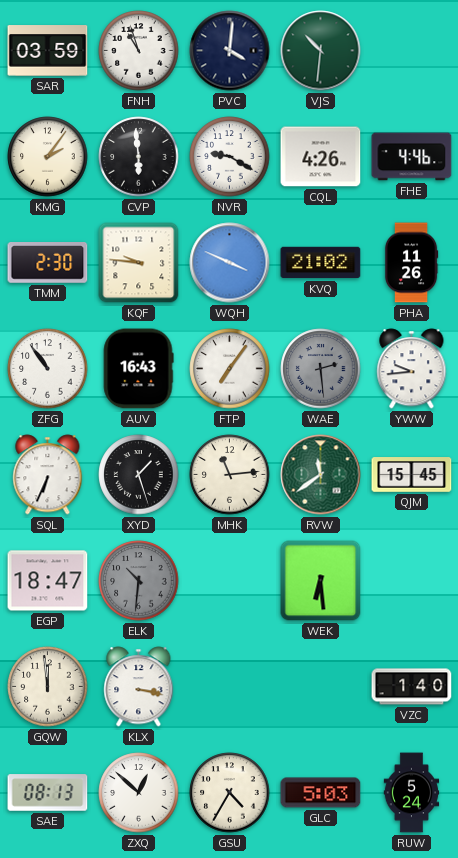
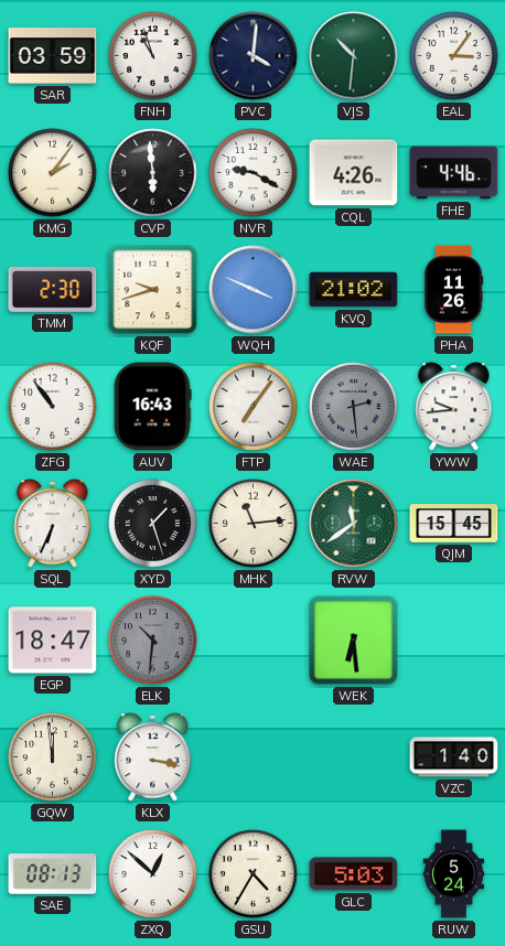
EAL: none -> 3:06
KQF: 9:46 -> 9:42
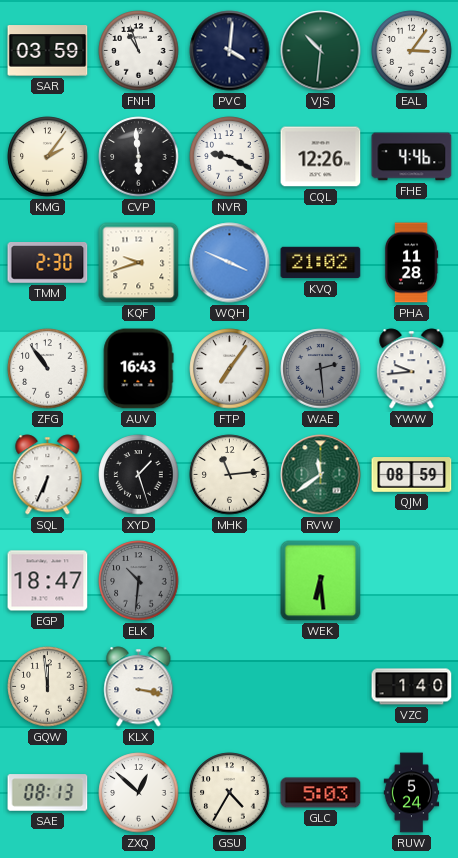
CQL: 4:26 -> 12:26
PHA: 11:26 -> 11:28
QJM: 15:45 -> 08:59
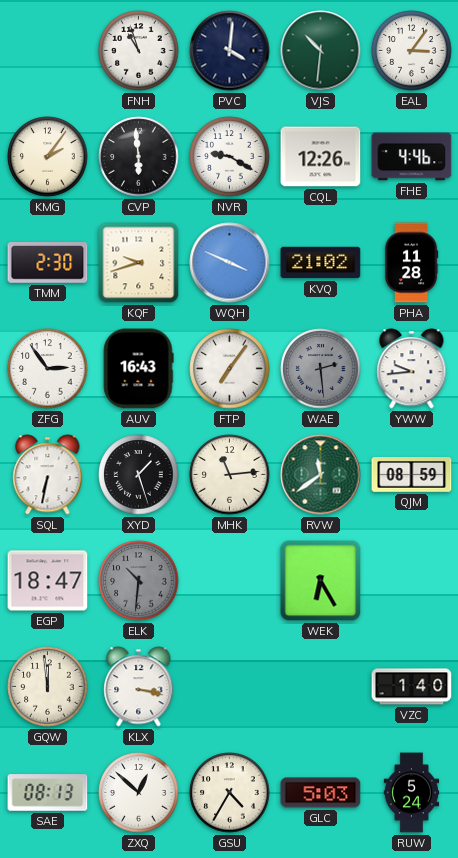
SAR: 03:59 -> none
ZFG: 10:54 -> 2:54
SQL: 6:34 -> 6:32
WEK: 6:29 -> 6:25
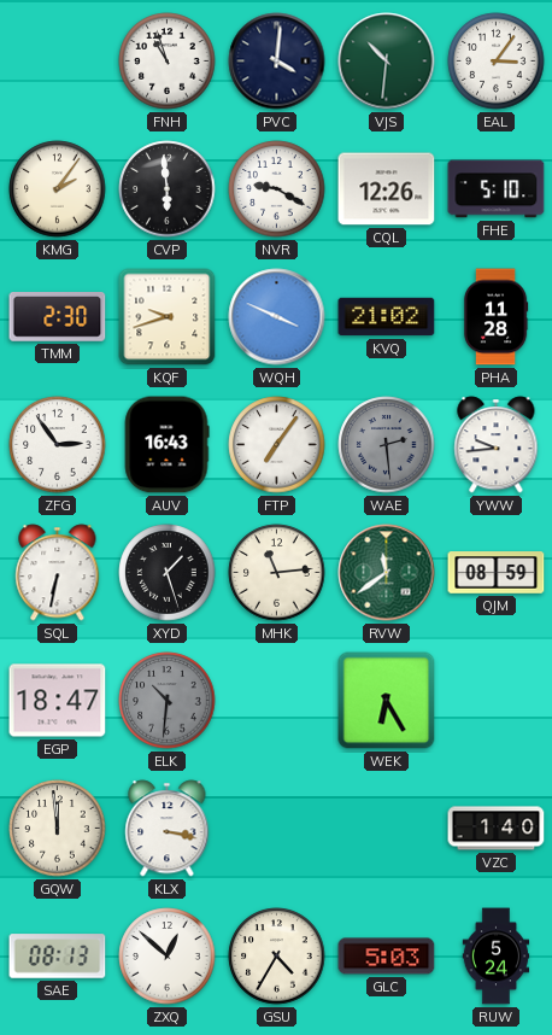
FHE: 4:46 -> 5:10
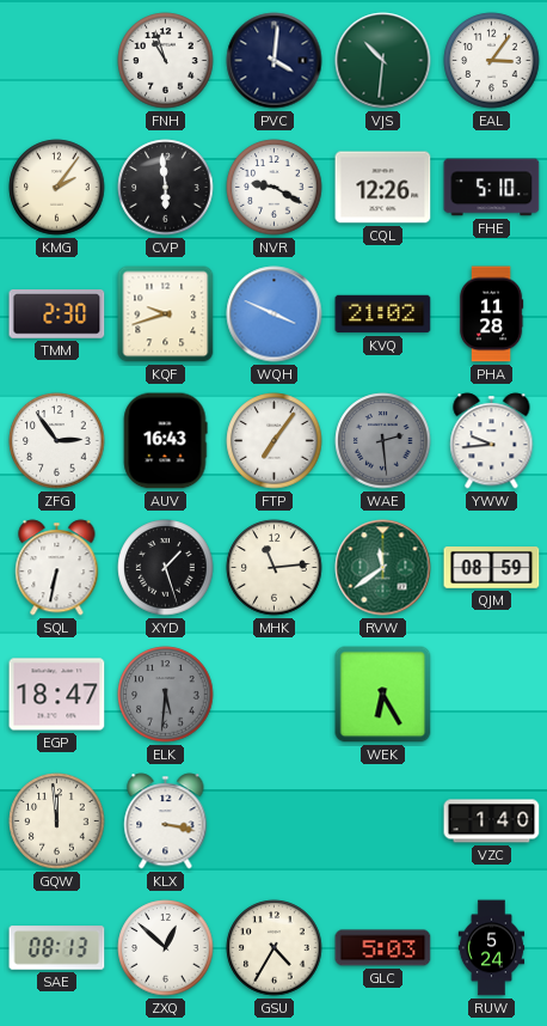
ELK: 10:31 -> 5:31
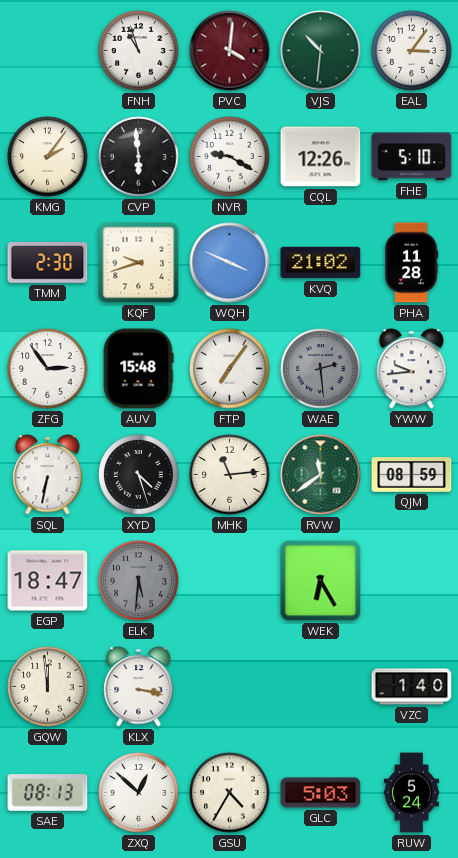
PVC dial: navy -> burgundy
AUV: 16:43 -> 15:48
XYD: 1:27 -> 4:27
